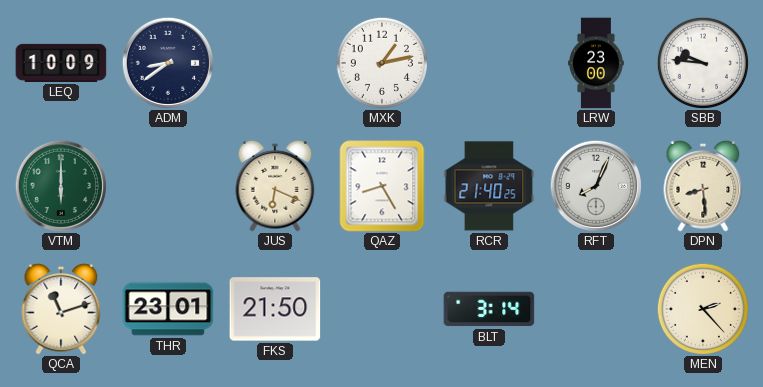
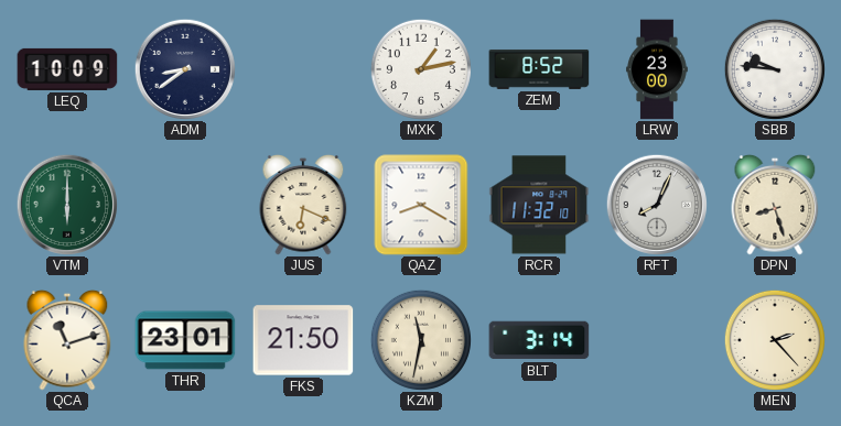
ZEM: none -> 8:52
QAZ: 8:25 -> 8:20
RCR: 21:40 -> 11:32
DPN: 8:29 -> 8:27
KZM: none -> 11:32
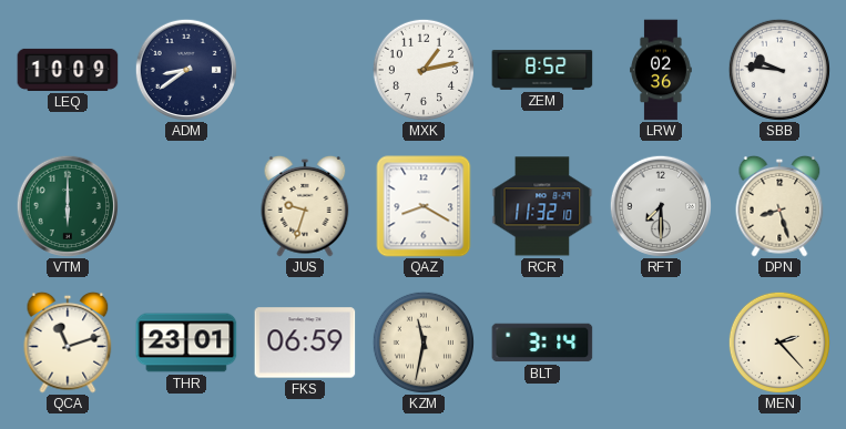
LRW: 23:00 -> 02:36
JUS: 6:19 -> 9:33
RFT: 8:04 -> 7:30
FKS: 21:50 -> 06:59
